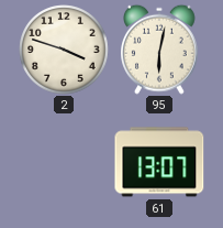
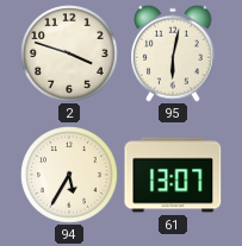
94: none -> 5:35
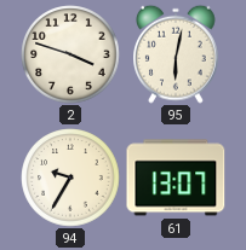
94: 5:35 -> 9:35
